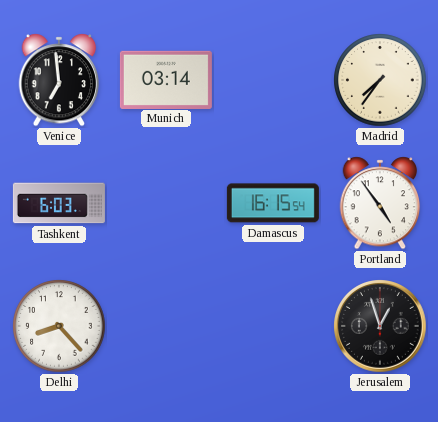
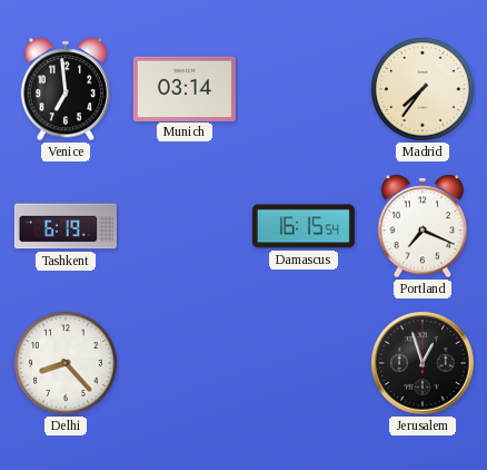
Tashkent: 6:03 -> 6:19
Portland: 4:54 -> 7:19
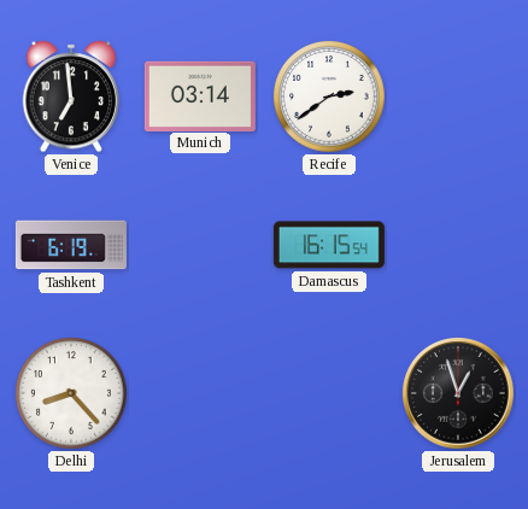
Recife: none -> 2:39
Madrid: 7:36 -> none
Portland: 7:19 -> none
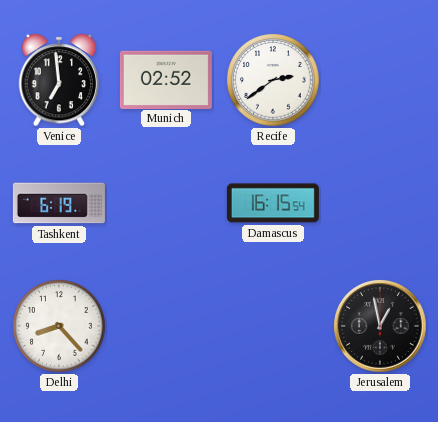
Munich: 03:14 -> 02:52
Jerusalem: 12:57 -> 12:58
